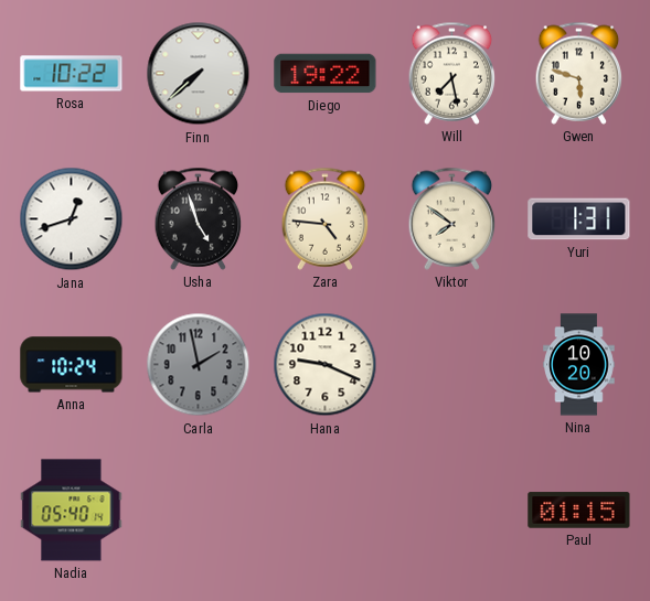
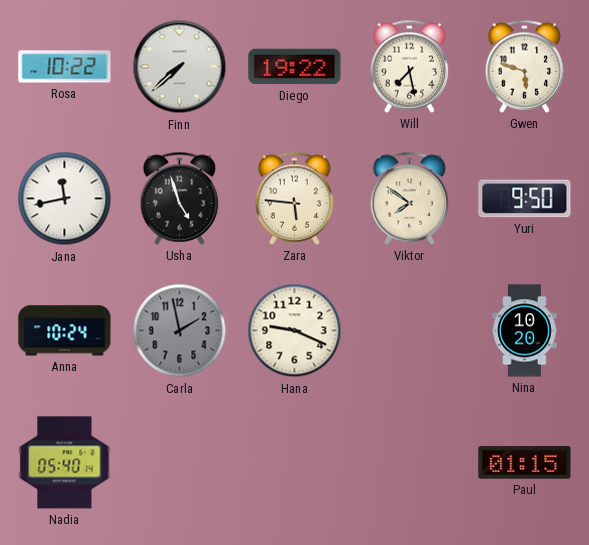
Jana: 12:42 -> 11:43
Zara: 4:46 -> 5:46
Yuri: 1:31 -> 9:50
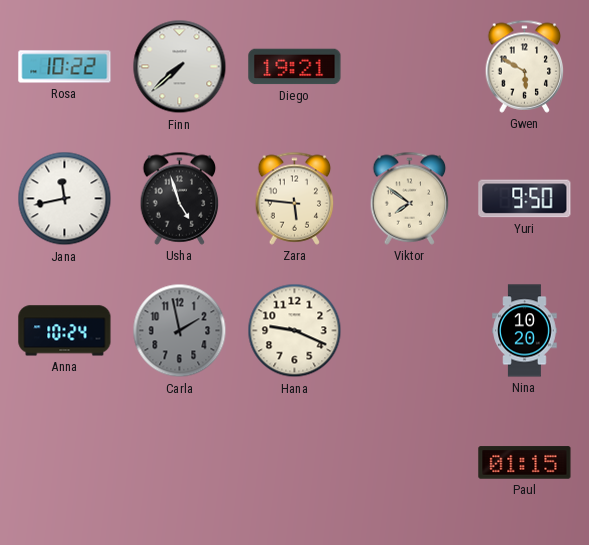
Diego: 19:22 -> 19:21
Will: 7:28 -> none
Gwen: 5:48 -> 5:50
Nadia: 05:40 -> none
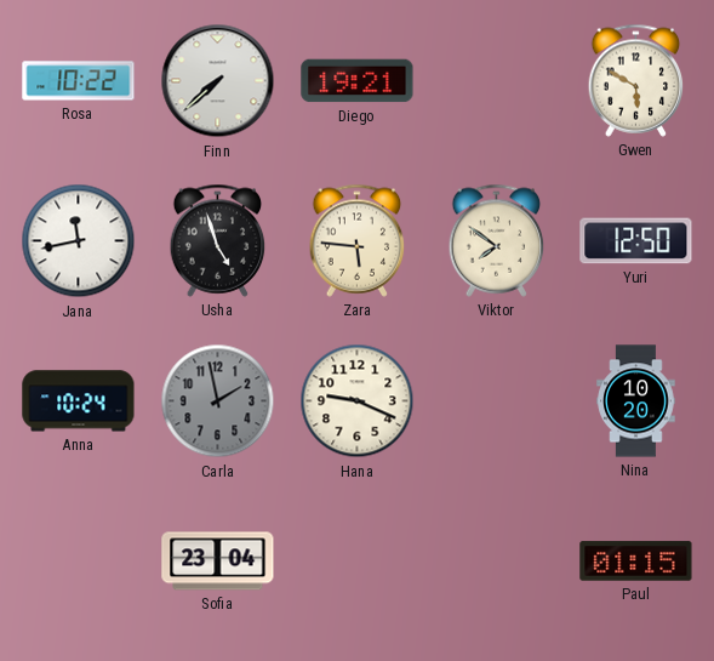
Yuri: 9:50 -> 12:50
Sofia: none -> 23:04
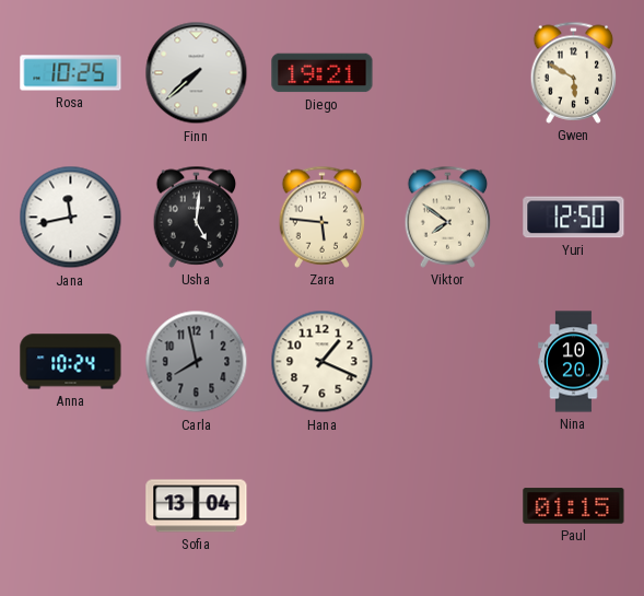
Rosa: 10:22 -> 10:25
Usha: 4:57 -> 5:01
Carla: 1:58 -> 7:58
Hana: 9:19 -> 1:19
Sofia: 23:04 -> 13:04
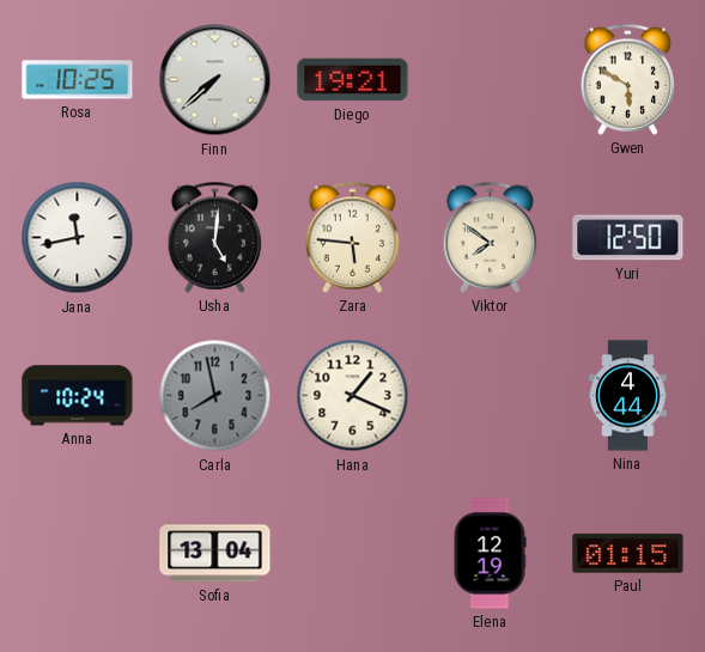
Nina: 10:20 -> 4:44
Elena: none -> 12:19
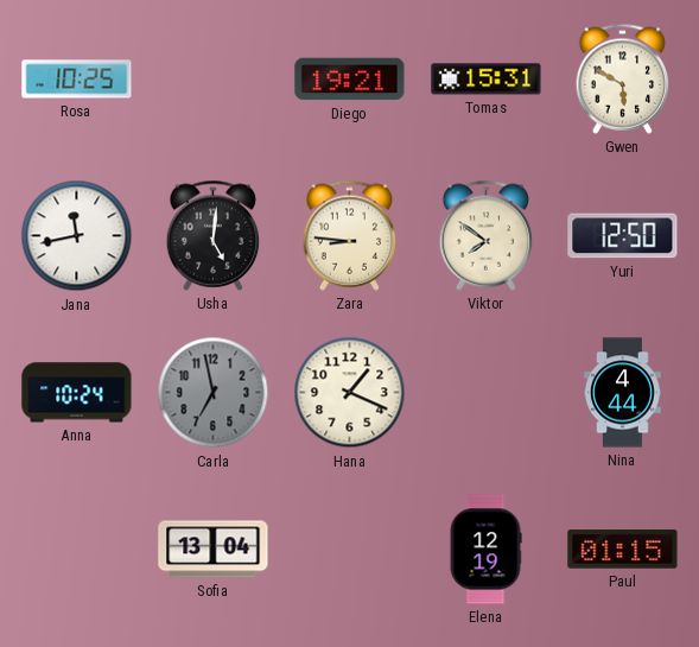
Finn: 7:38 -> none
Tomas: none -> 15:31
Zara: 5:46 -> 8:46
Carla: 7:58 -> 6:58
